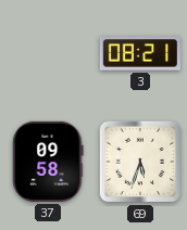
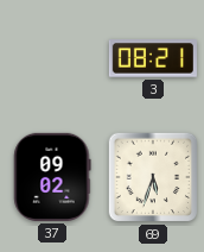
37: 09:58 -> 09:02
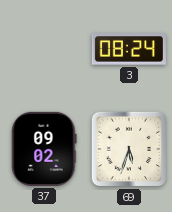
3: 08:21 -> 08:24
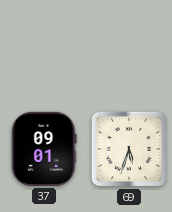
3: 08:24 -> none
37: 09:02 -> 09:01
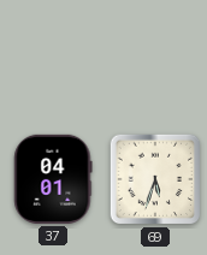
37: 09:01 -> 04:01
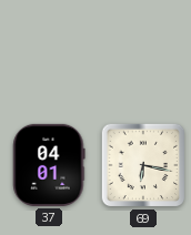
69: 5:33 -> 6:17
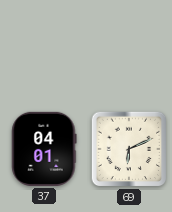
69: 6:17 -> 6:11
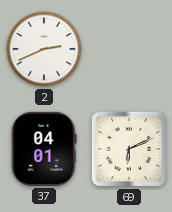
2: none -> 2:41
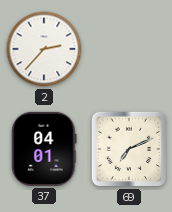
2: 2:41 -> 2:37
69: 6:11 -> 7:11
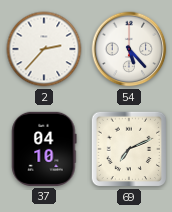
54: none -> 5:23
37: 04:01 -> 04:10
